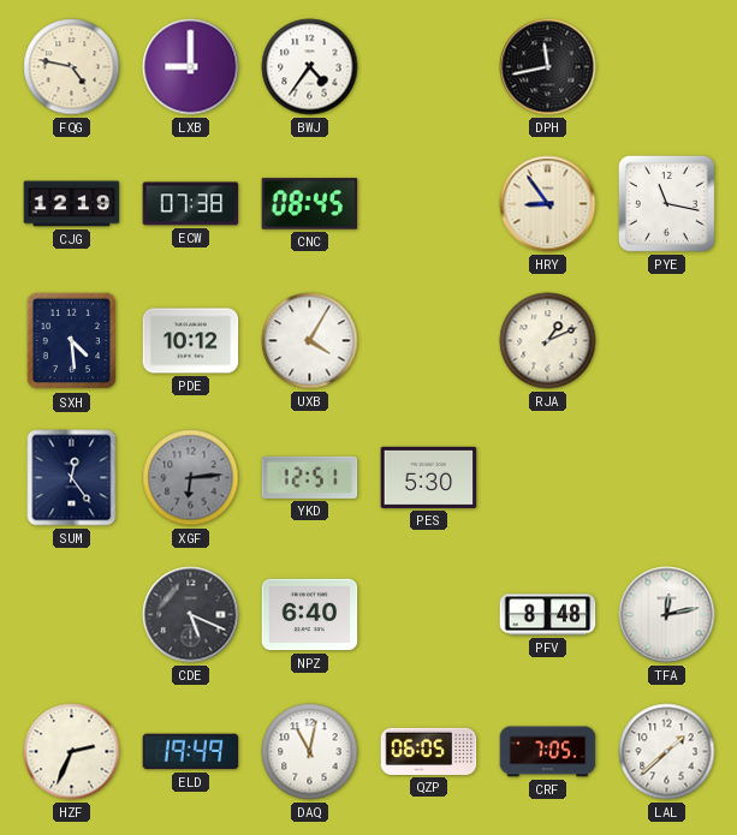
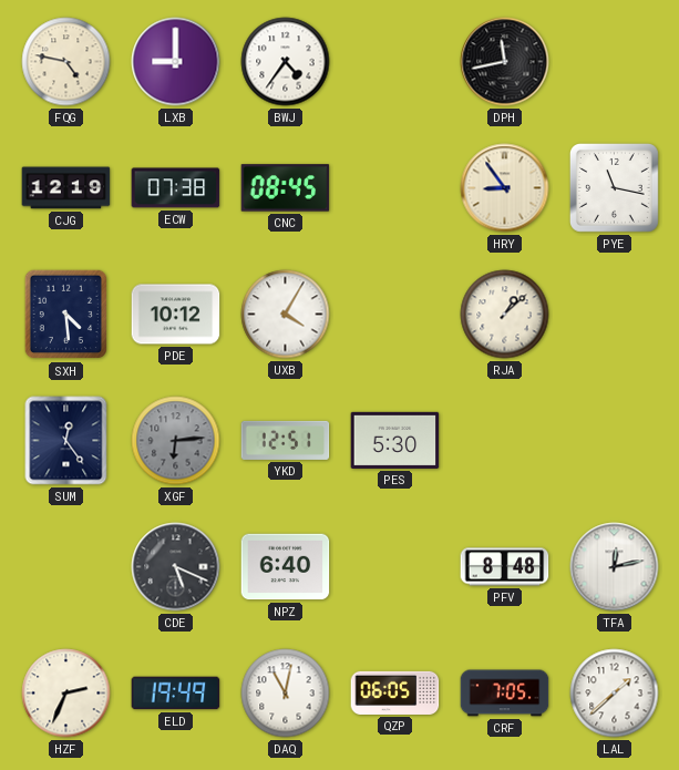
RJA: 1:11 -> 1:08
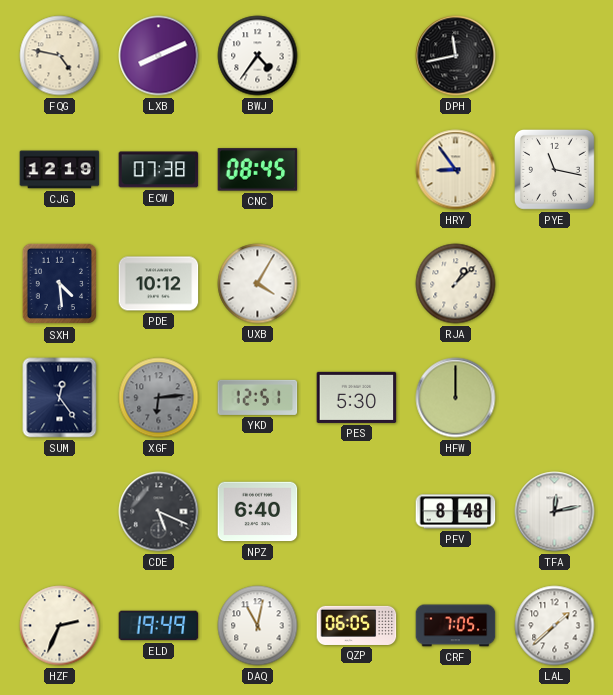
LXB: 9:00 -> 8:11
HFW: none -> 12:00
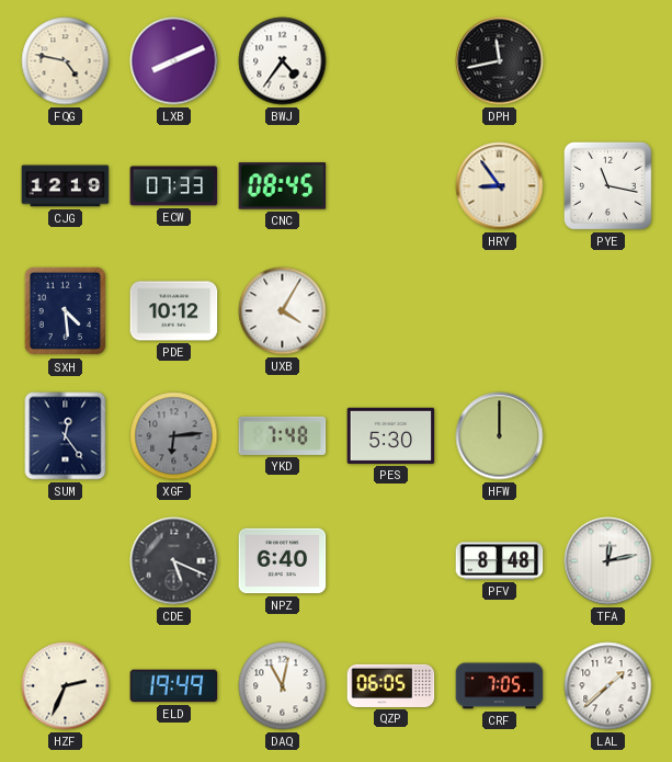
ECW: 07:38 -> 07:33
RJA: 1:08 -> none
YKD: 12:51 -> 7:48
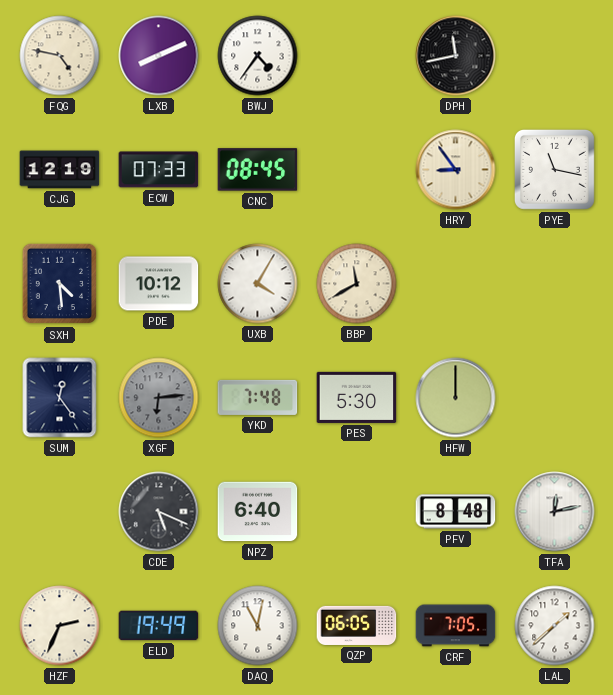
BBP: none -> 11:40
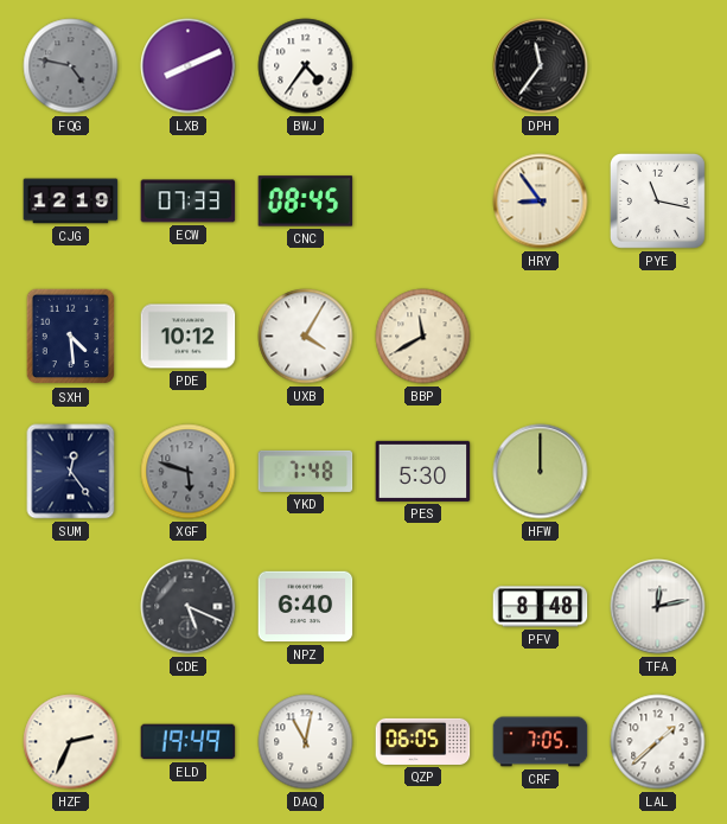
FQG dial: cream -> grey
DPH: 11:43 -> 11:36
XGF: 6:14 -> 5:48
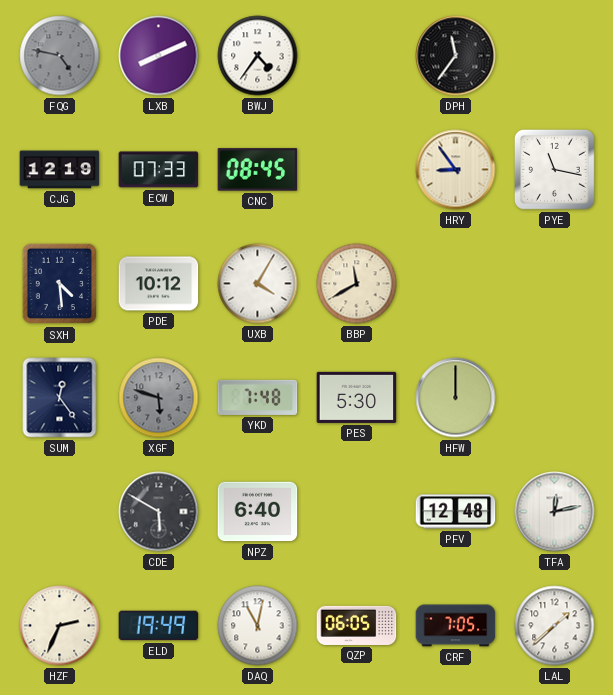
CDE: 5:19 -> 5:50
PFV: 8:48 -> 12:48
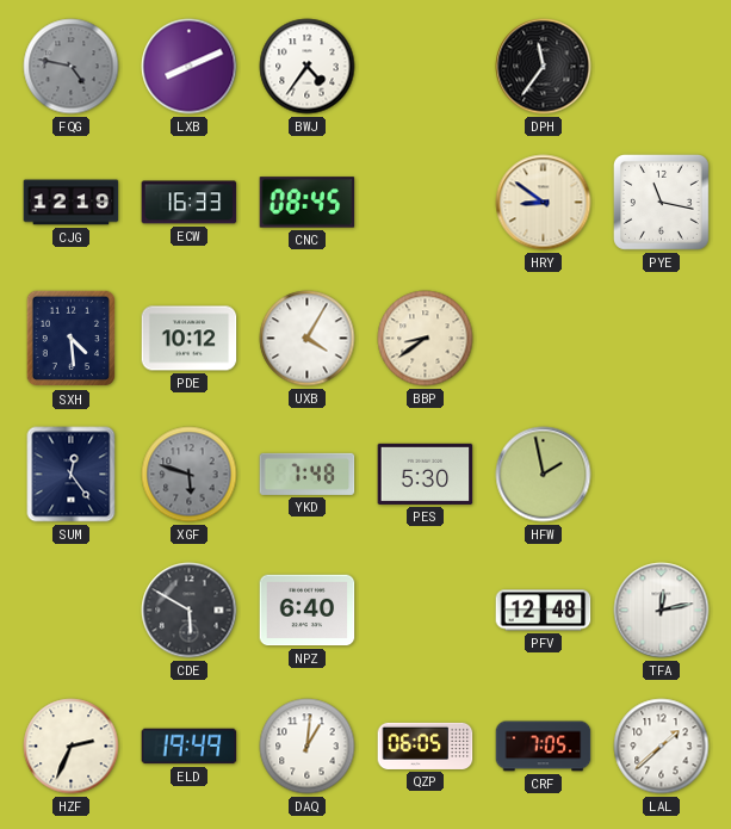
ECW: 07:33 -> 16:33
HRY: 8:54 -> 8:51
BBP: 11:40 -> 8:39
HFW: 12:00 -> 1:58
DAQ: 11:02 -> 1:01
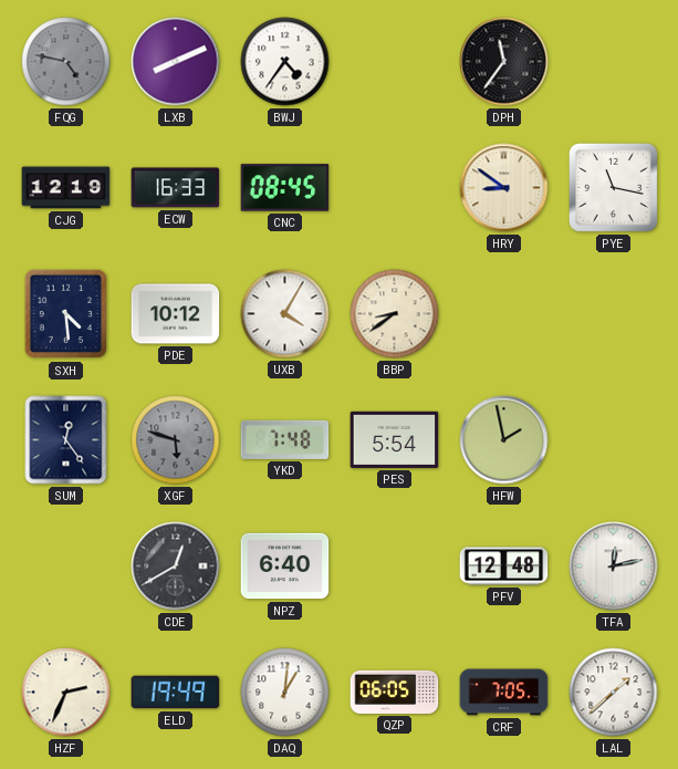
PES: 5:30 -> 5:54
CDE: 5:50 -> 12:40
